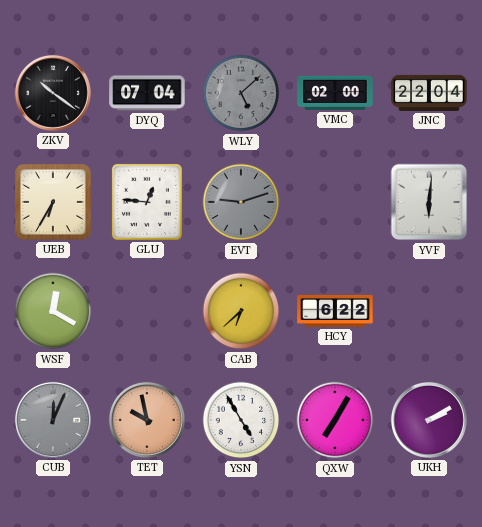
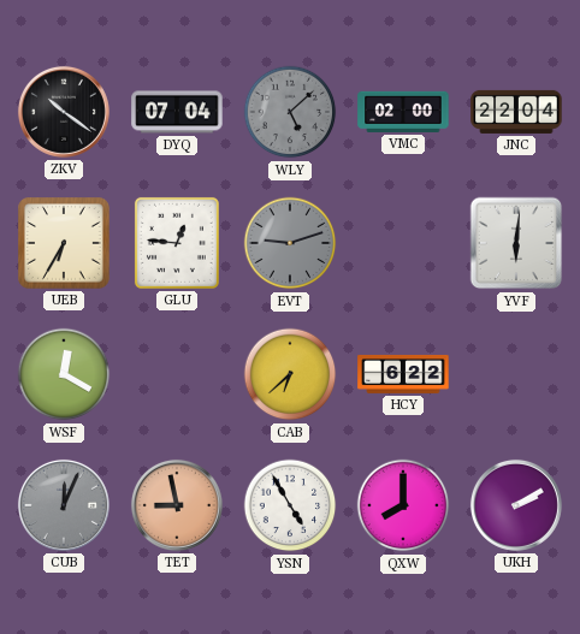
TET: 9:58 -> 8:58
QXW: 7:05 -> 8:00
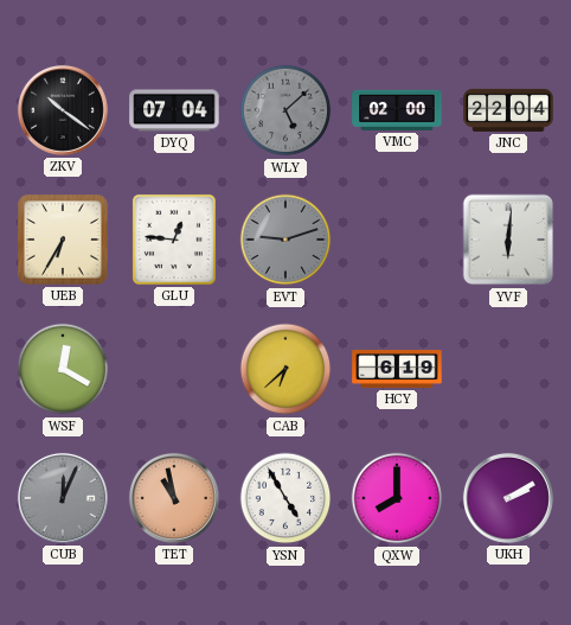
HCY: 6:22 -> 6:19
TET: 8:58 -> 10:58
